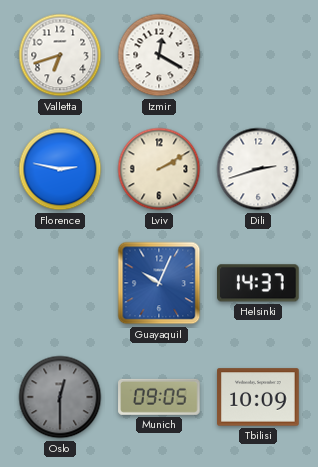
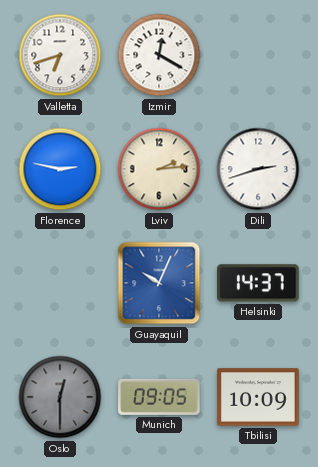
Lviv: 2:10 -> 2:14
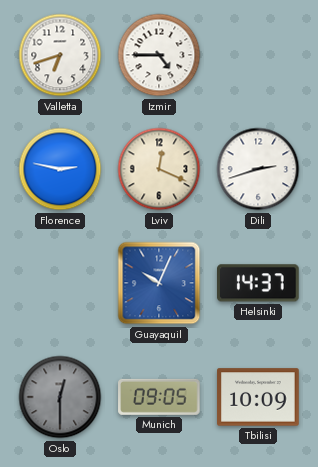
Izmir: 12:20 -> 4:45
Lviv: 2:14 -> 12:19
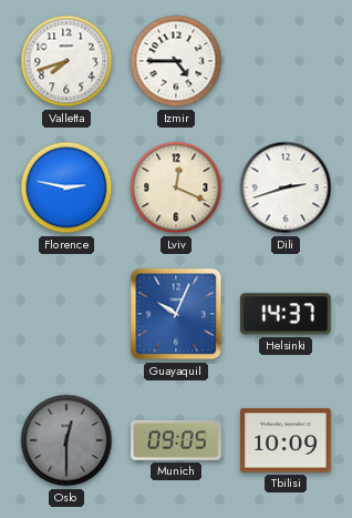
Valletta: 6:42 -> 7:42
